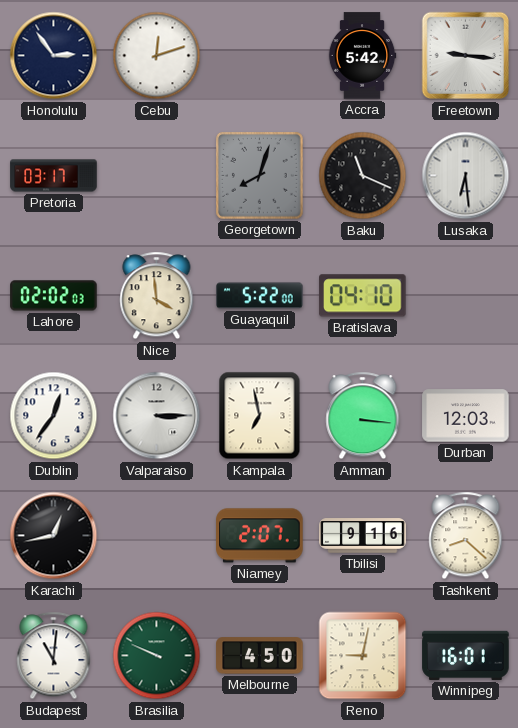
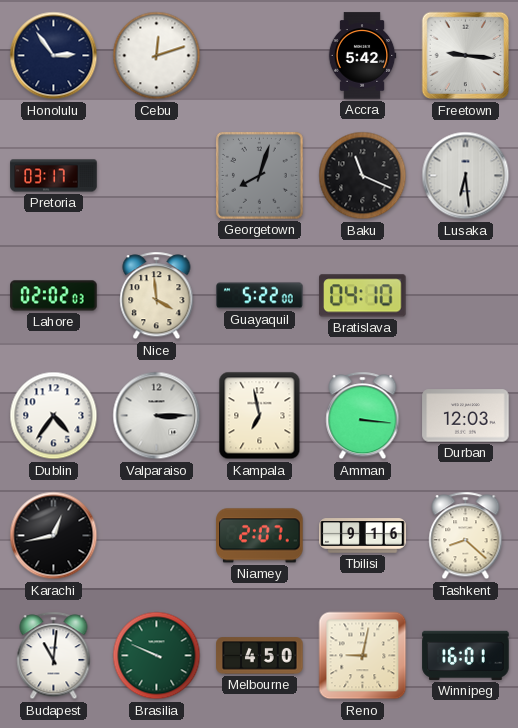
Dublin: 12:36 -> 4:36
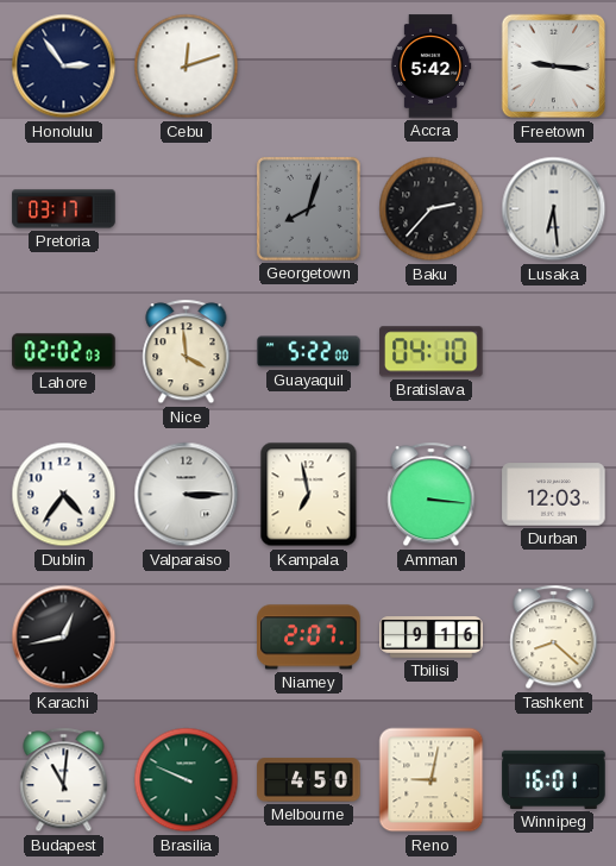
Baku: 11:19 -> 2:37
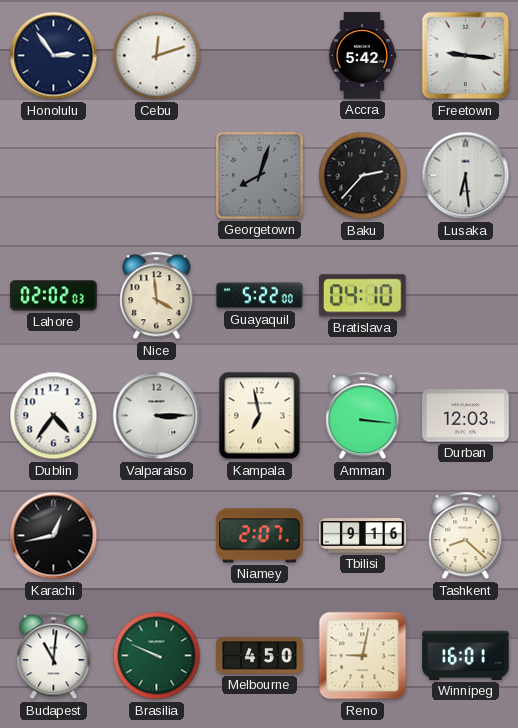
Pretoria: 03:17 -> none
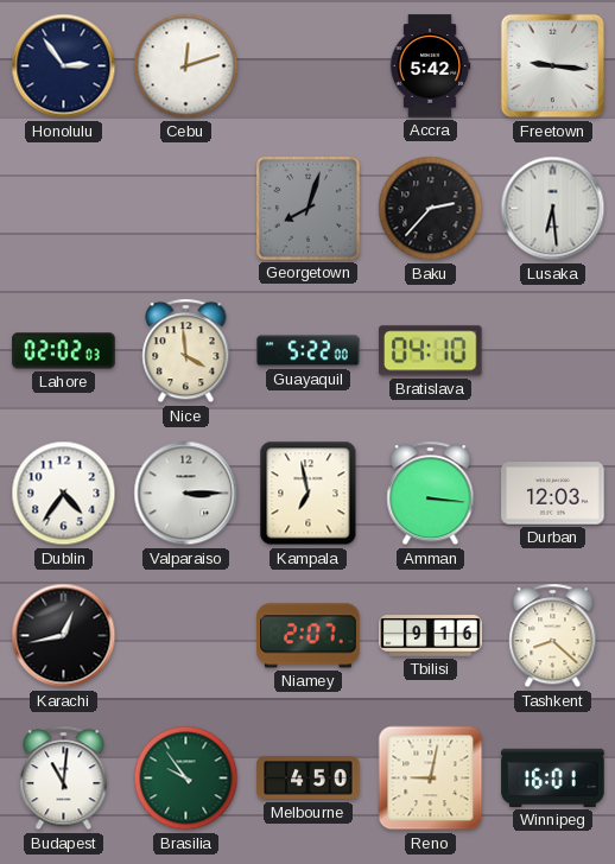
Brasilia: 9:49 -> 9:54
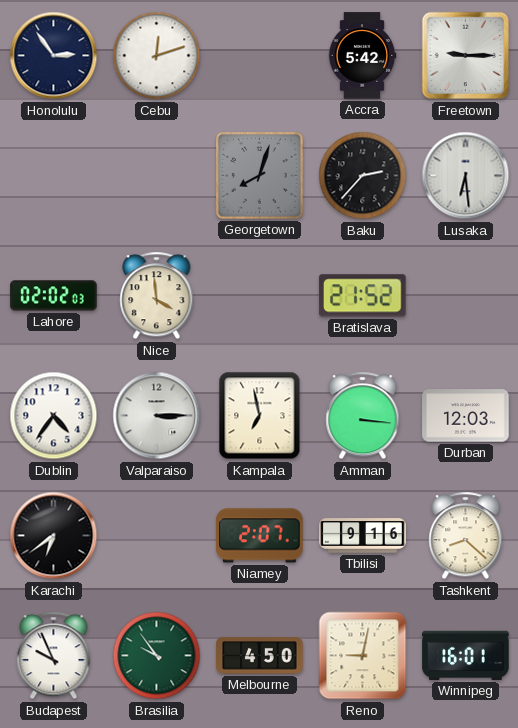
Freetown: 9:16 -> 9:15
Guayaquil: 5:22 -> none
Bratislava: 04:10 -> 21:52
Karachi: 12:43 -> 6:39
Budapest: 11:01 -> 9:56
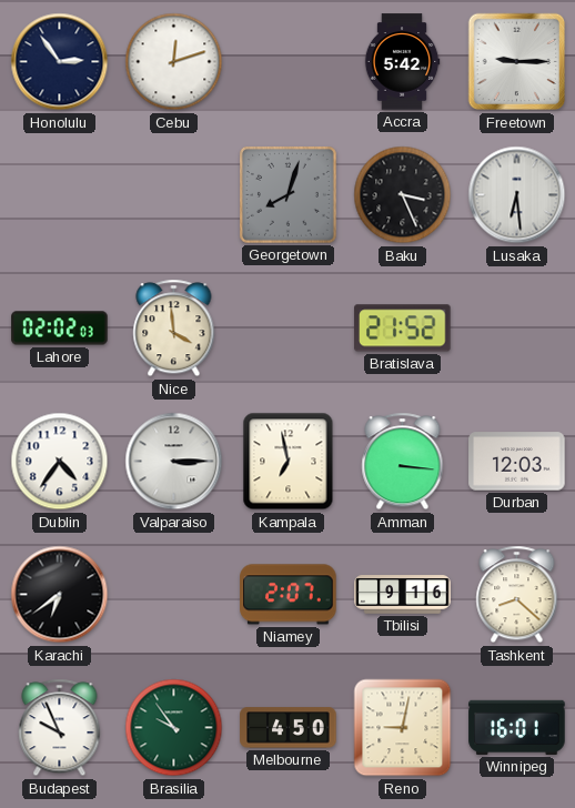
Baku: 2:37 -> 3:26
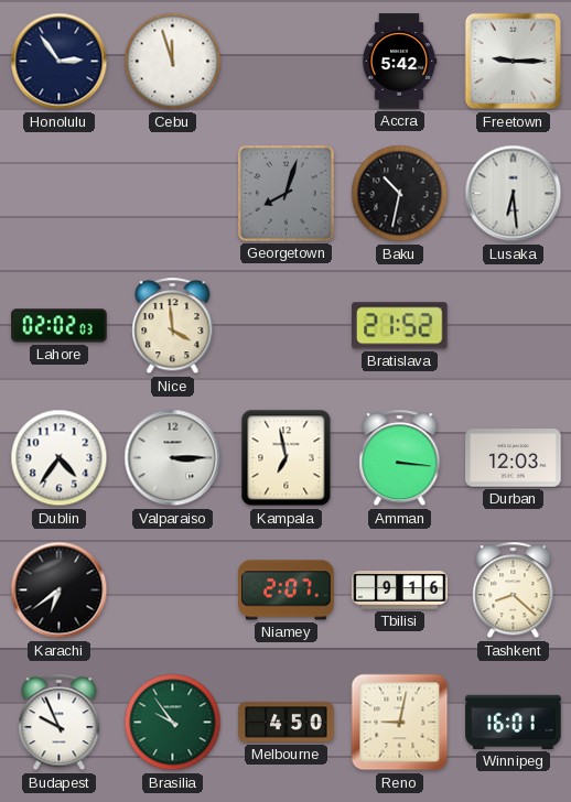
Cebu: 12:12 -> 11:57
Baku: 3:26 -> 10:32
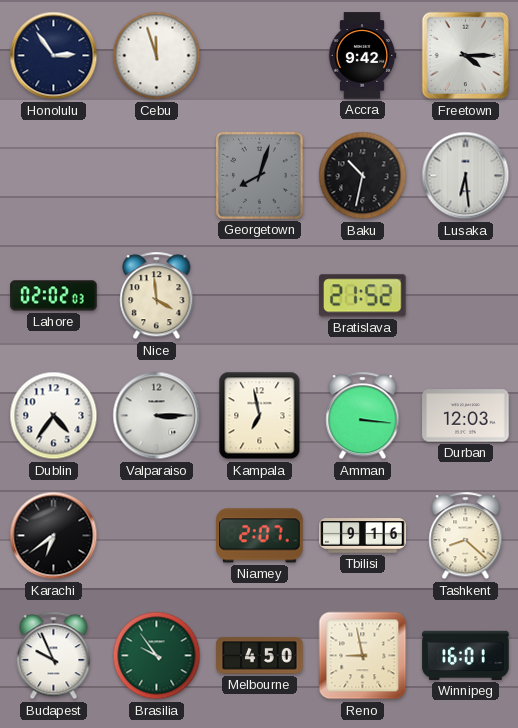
Accra: 5:42 -> 9:42
Freetown: 9:15 -> 4:15
Reno: 9:02 -> 8:58
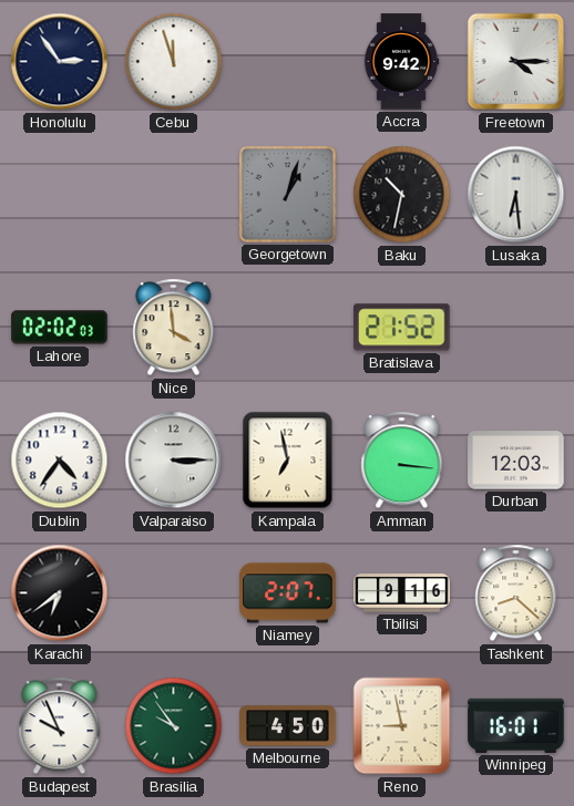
Georgetown: 8:03 -> 1:03
